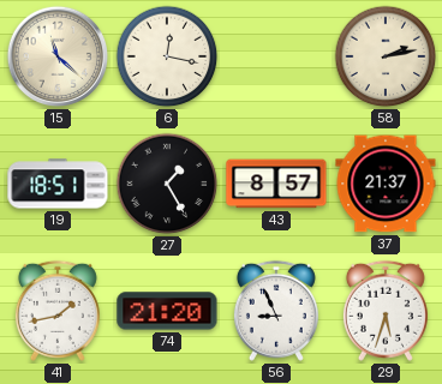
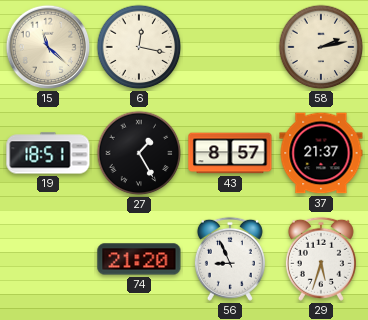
41: 1:43 -> none
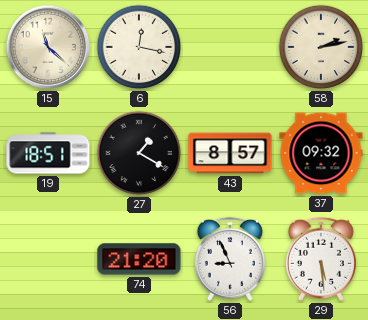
27: 1:25 -> 1:20
37: 21:37 -> 09:32
29: 5:33 -> 5:29
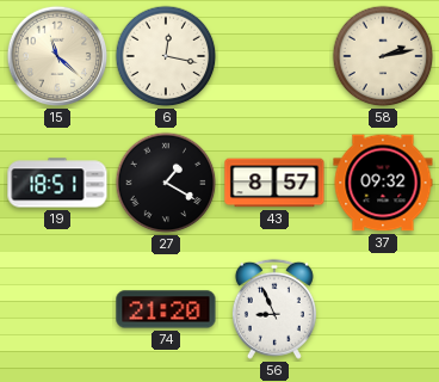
29: 5:29 -> none
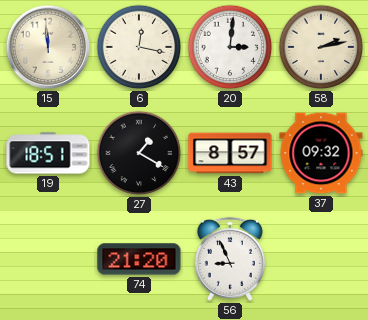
15: 11:22 -> 11:59
20: none -> 3:01
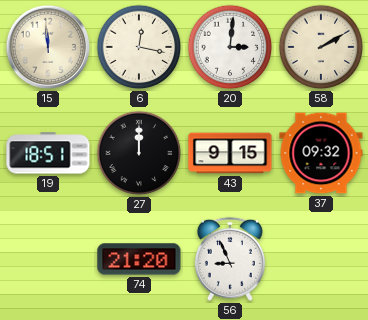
58: 2:13 -> 2:10
27: 1:20 -> 12:00
43: 8:57 -> 9:15
